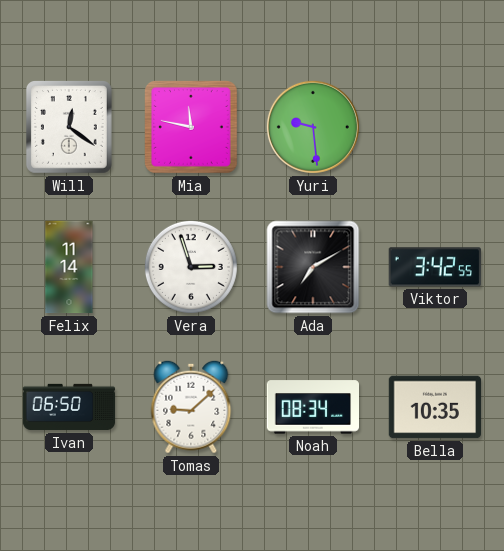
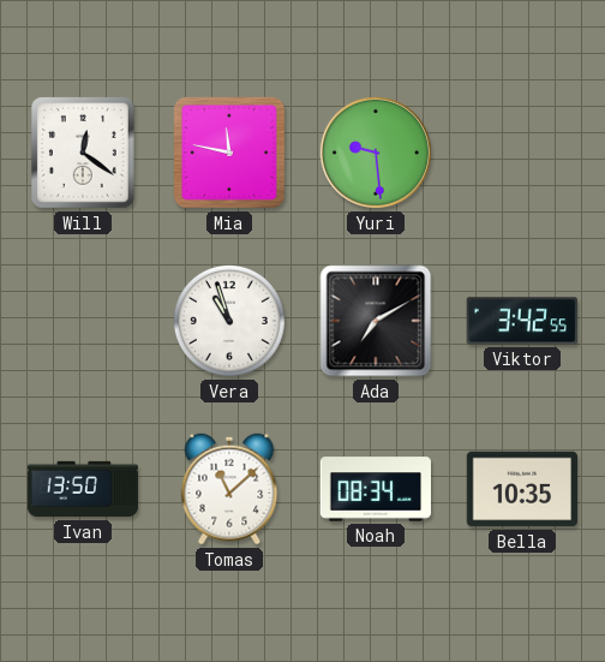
Felix: 11:14 -> none
Vera: 2:57 -> 10:57
Ivan: 06:50 -> 13:50
Tomas: 9:08 -> 11:08
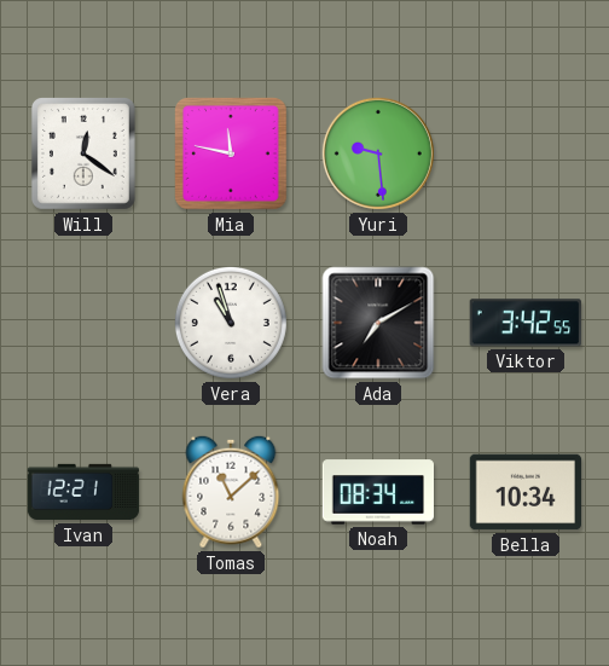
Ivan: 13:50 -> 12:21
Bella: 10:35 -> 10:34
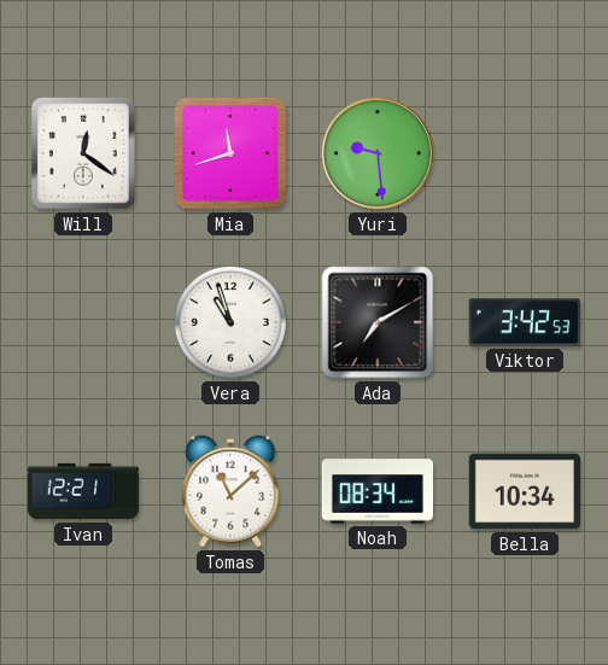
Mia: 11:47 -> 11:42
Viktor: 3:42:55 -> 3:42:53
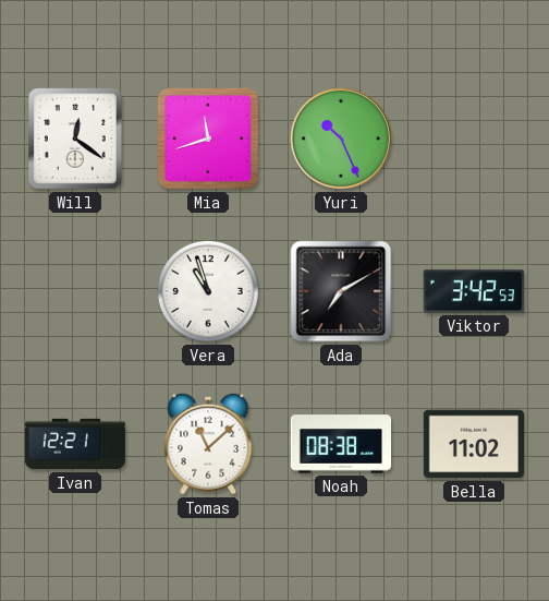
Yuri: 9:29 -> 10:26
Noah: 08:34 -> 08:38
Bella: 10:34 -> 11:02
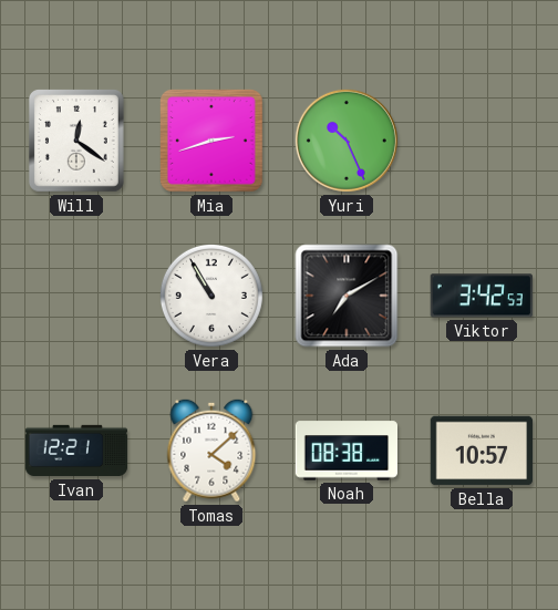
Mia: 11:42 -> 2:42
Vera: 10:57 -> 10:55
Tomas: 11:08 -> 4:08
Bella: 11:02 -> 10:57
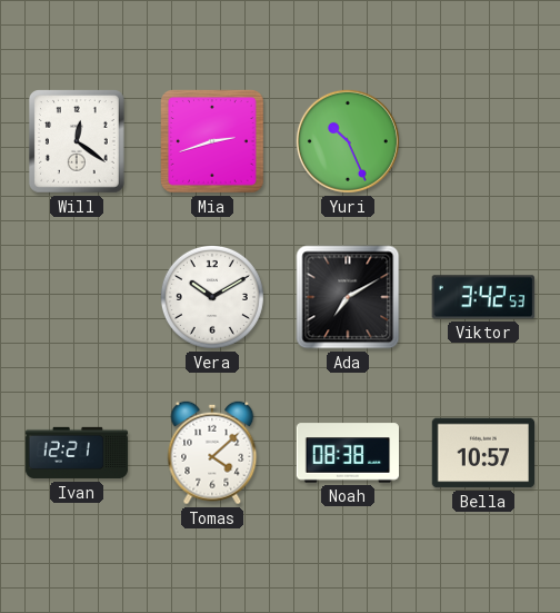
Vera: 10:55 -> 10:10
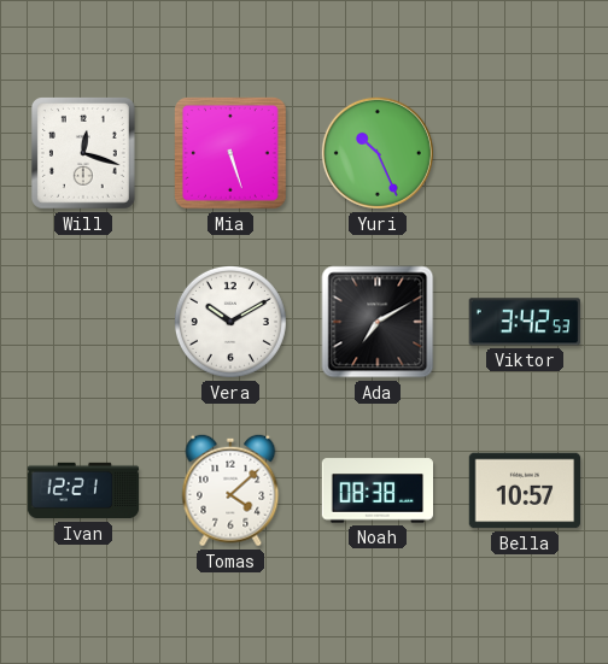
Will: 12:21 -> 12:18
Mia: 2:42 -> 5:27
